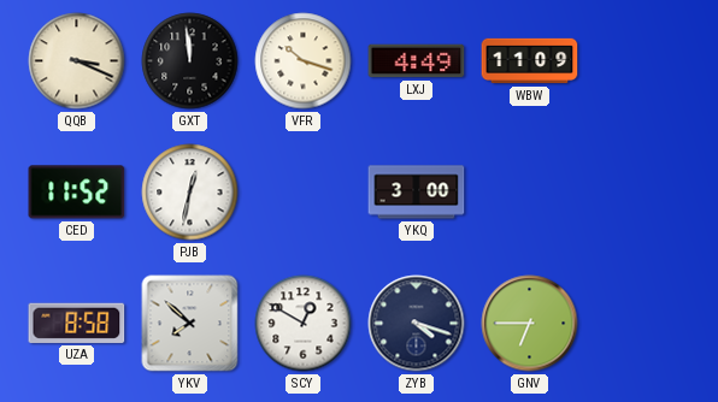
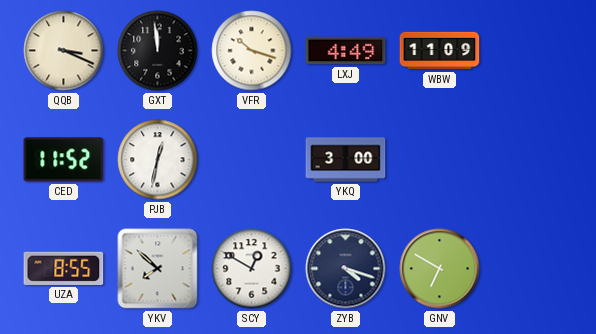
UZA: 8:58 -> 8:55
GNV: 6:45 -> 6:50
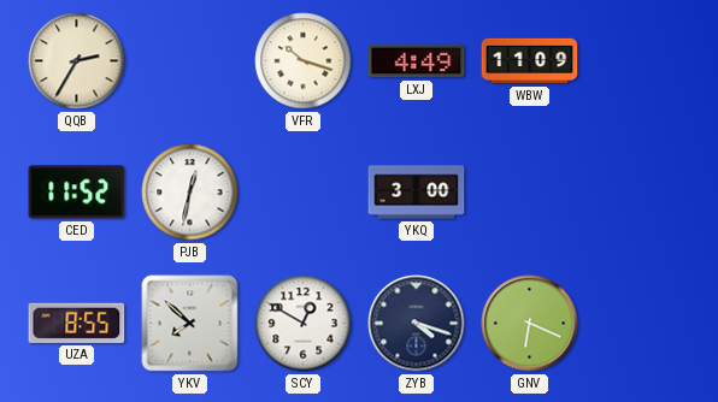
QQB: 3:19 -> 2:35
GXT: 11:59 -> none
GNV: 6:50 -> 6:19
